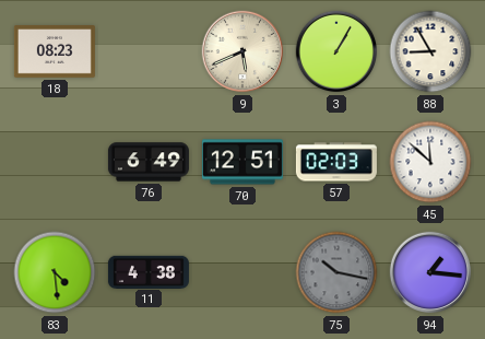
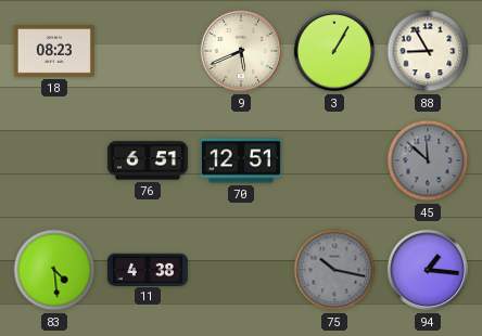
76: 6:49 -> 6:51
57: 02:03 -> none
45 dial: white -> grey
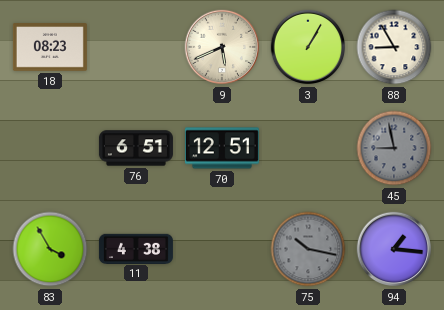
45: 11:52 -> 8:58
83: 4:29 -> 3:55
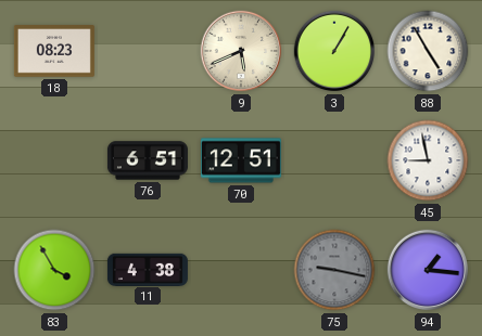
88: 8:55 -> 4:55
45 dial: grey -> white
75: 10:17 -> 9:17
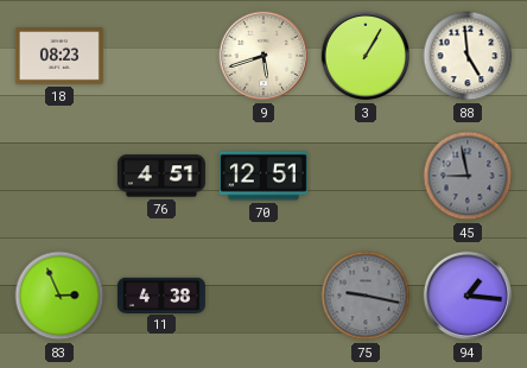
9: 5:41 -> 5:42
88: 4:55 -> 4:59
76: 6:51 -> 4:51
45 dial: white -> grey
83: 3:55 -> 2:56
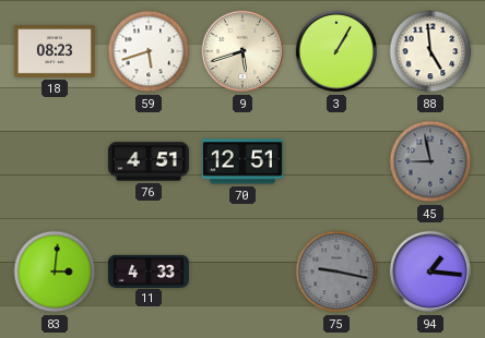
59: none -> 5:42
83: 2:56 -> 3:01
11: 4:38 -> 4:33
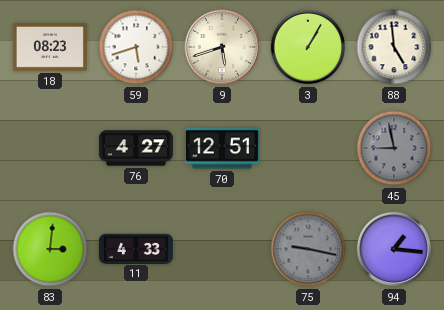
76: 4:51 -> 4:27
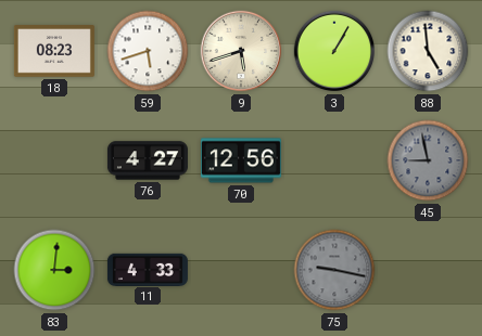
70: 12:51 -> 12:56
94: 1:16 -> none
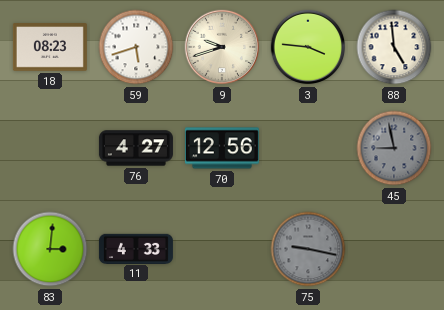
9: 5:42 -> 9:42
3: 1:05 -> 3:46
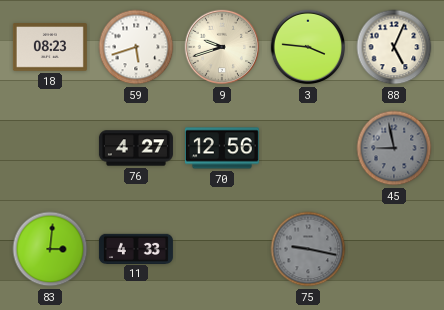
88: 4:59 -> 5:04
